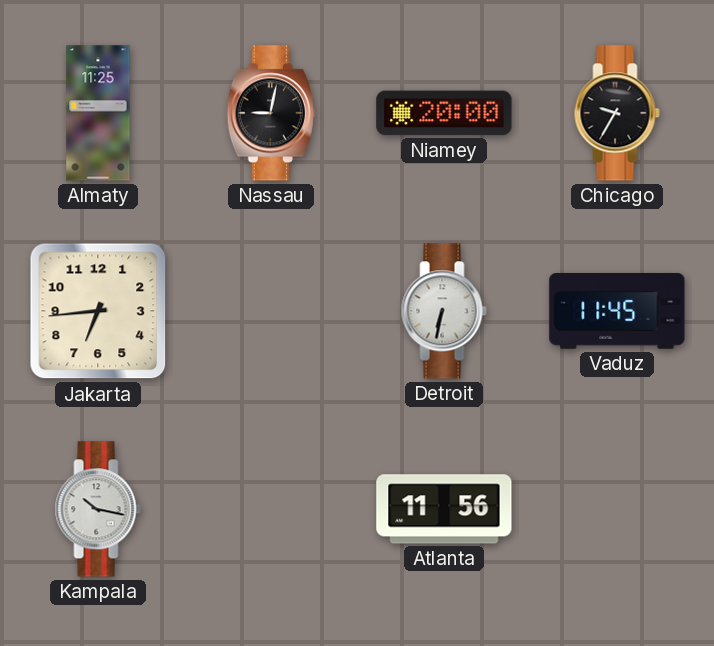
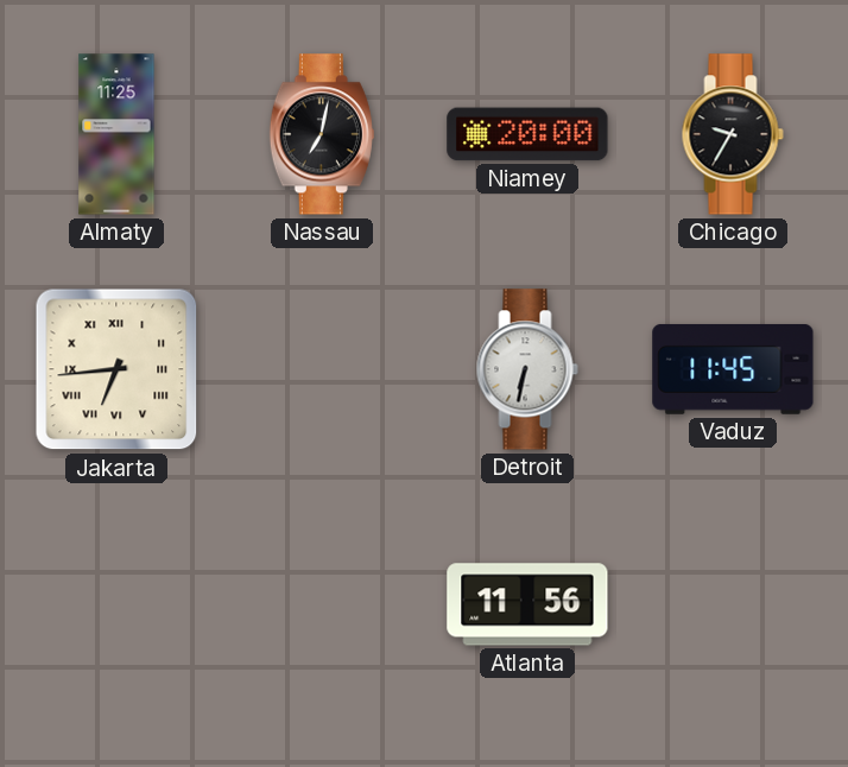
Nassau: 9:02 -> 7:02
Jakarta numerals: Arabic -> Roman
Kampala: 10:17 -> none
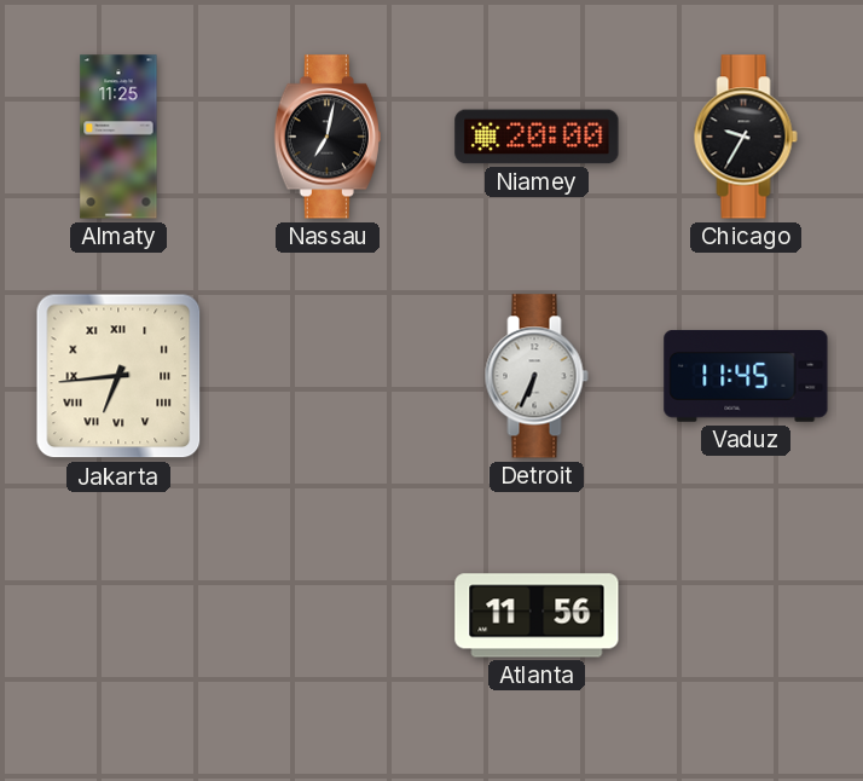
Detroit: 6:32 -> 6:34
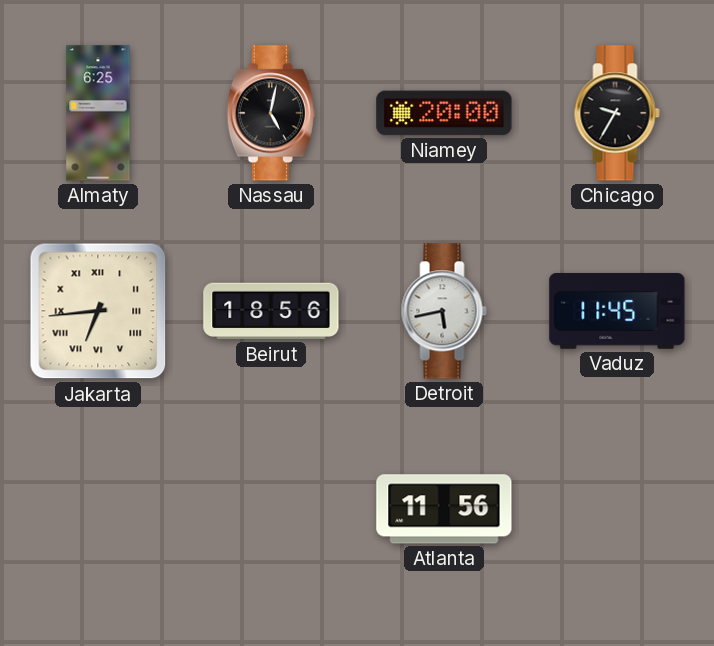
Almaty: 11:25 -> 6:25
Nassau: 7:02 -> 5:02
Beirut: none -> 18:56
Detroit: 6:34 -> 5:43
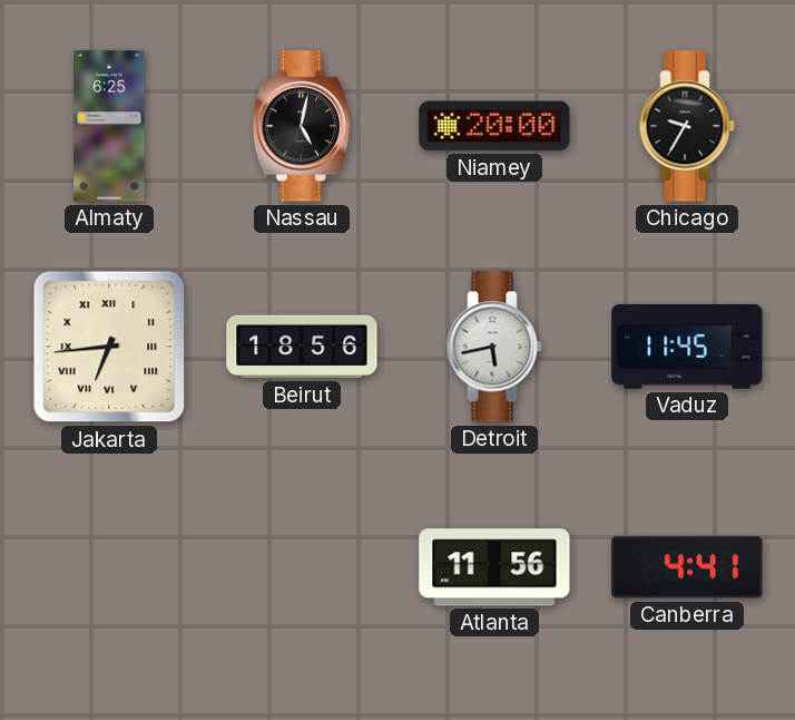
Canberra: none -> 4:41
